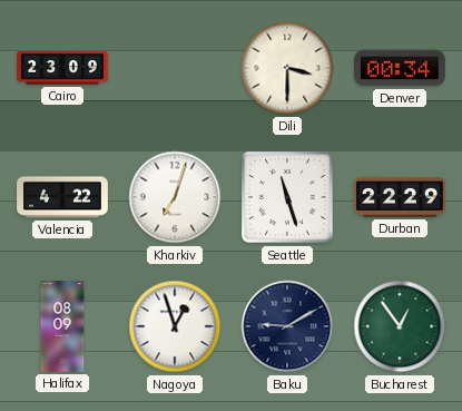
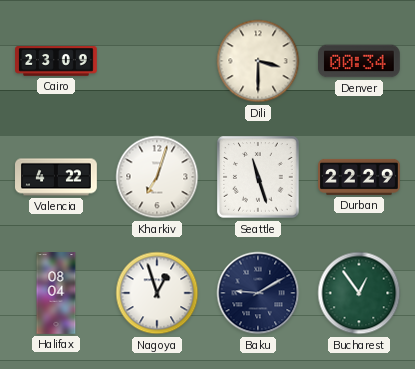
Halifax: 08:09 -> 08:04
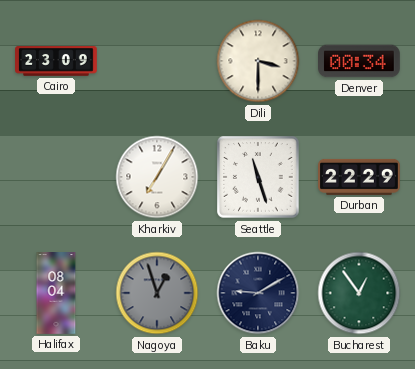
Valencia: 4:22 -> none
Kharkiv: 7:03 -> 7:05
Nagoya dial: white -> grey
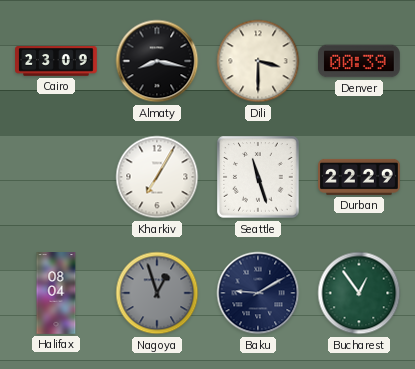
Almaty: none -> 8:17
Denver: 00:34 -> 00:39
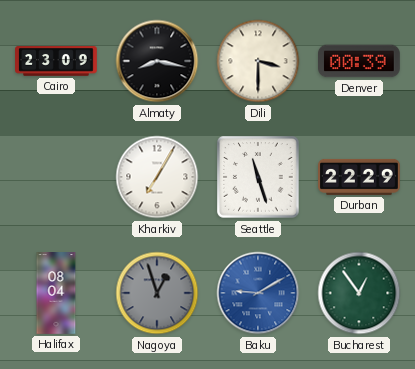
Baku dial: navy -> blue
